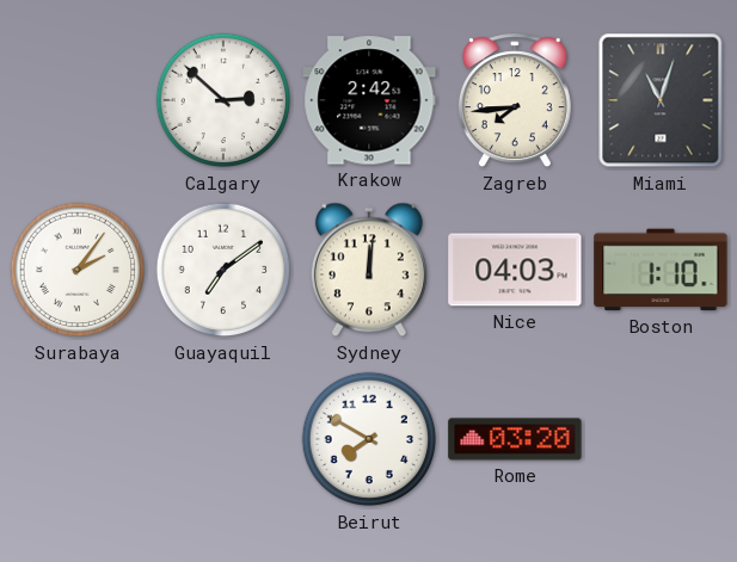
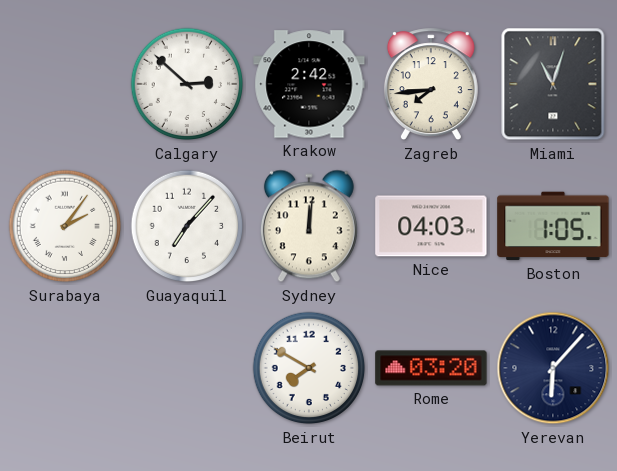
Guayaquil: 7:09 -> 7:07
Boston: 1:10 -> 1:05
Yerevan: none -> 6:07
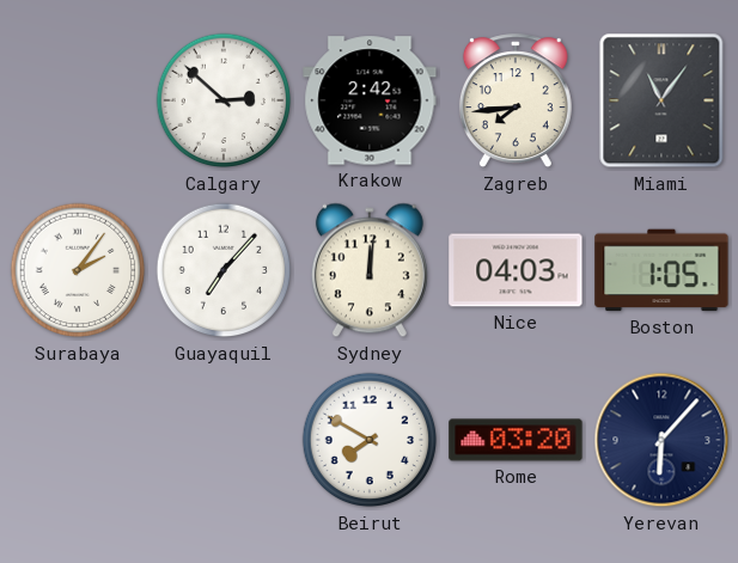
Miami: 11:03 -> 11:06
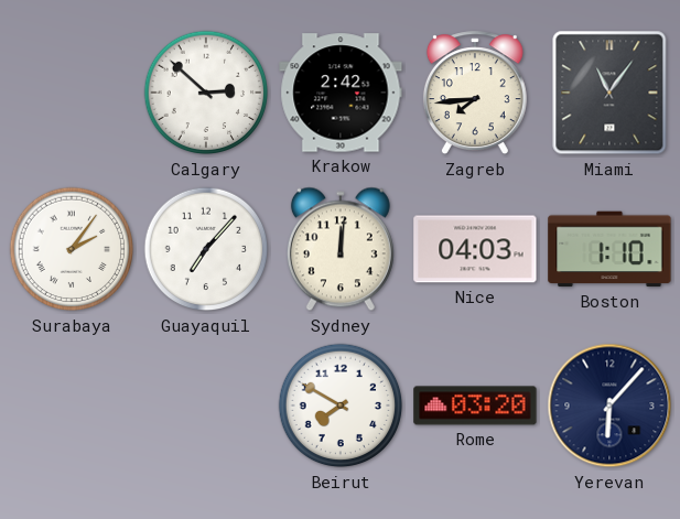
Boston: 1:05 -> 1:10
